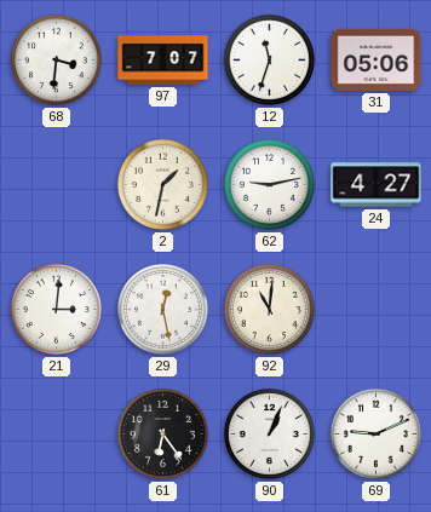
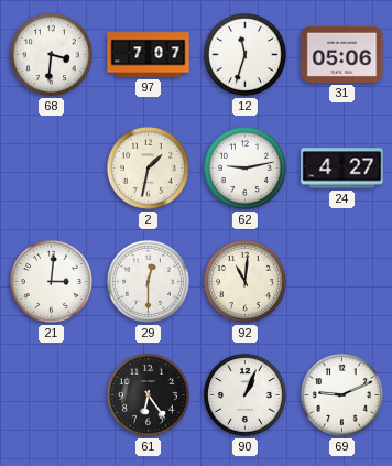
29: 12:28 -> 12:30
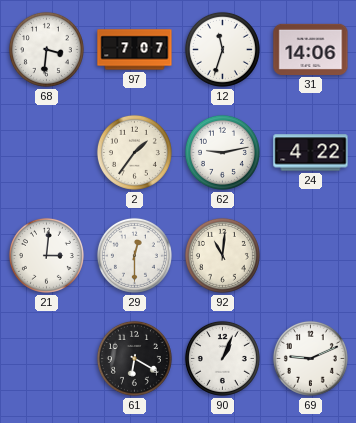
31: 05:06 -> 14:06
2: 1:32 -> 1:36
24: 4:27 -> 4:22
61: 6:24 -> 6:20
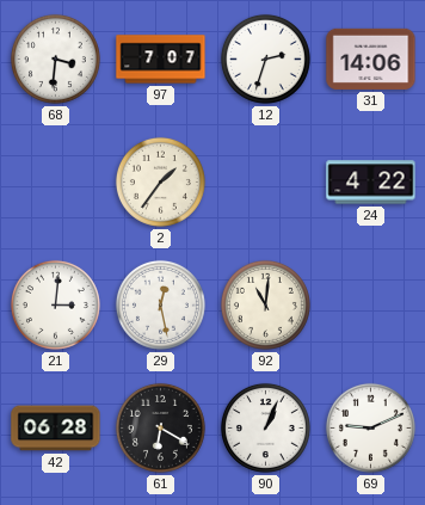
12: 11:33 -> 2:33
62: 9:13 -> none
29: 12:30 -> 12:28
42: none -> 06:28
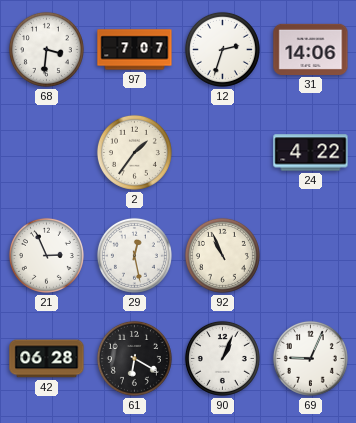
21: 3:01 -> 2:56
92: 11:01 -> 10:56
69: 9:11 -> 9:04
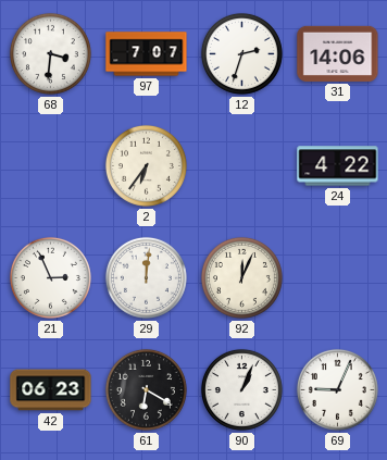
2: 1:36 -> 6:36
29: 12:28 -> 12:01
92: 10:56 -> 12:04
42: 06:28 -> 06:23
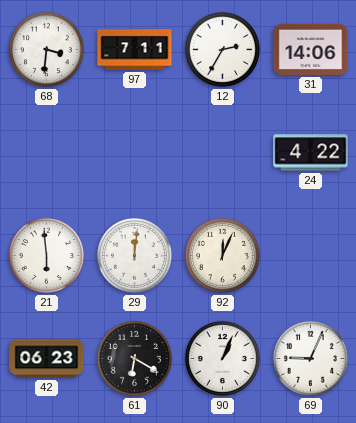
97: 7:07 -> 7:11
12: 2:33 -> 2:35
2: 6:36 -> none
21: 2:56 -> 5:59
